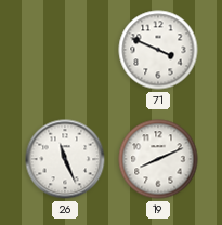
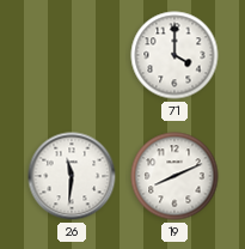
71: 3:49 -> 4:00
26: 11:26 -> 11:31
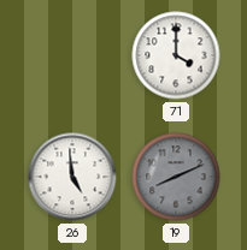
26: 11:31 -> 4:59
19 dial: white -> grey
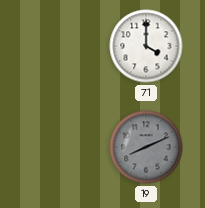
26: 4:59 -> none
